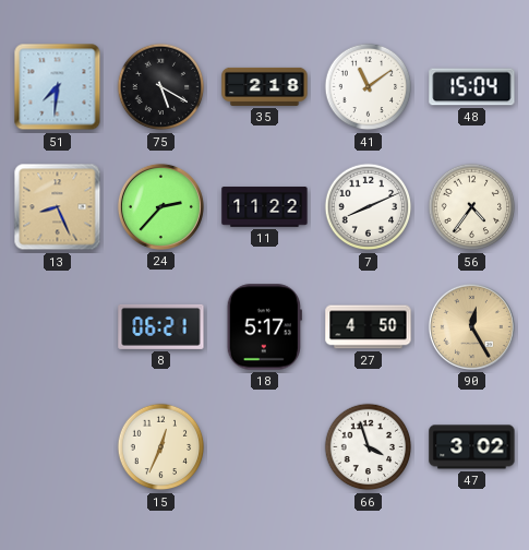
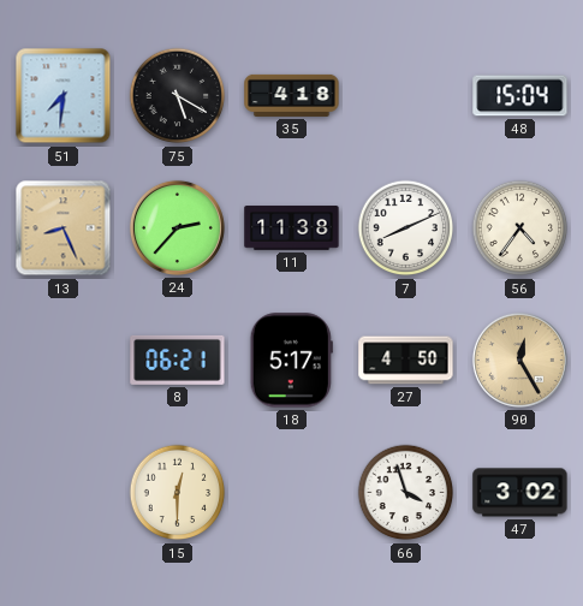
35: 2:18 -> 4:18
41: 11:09 -> none
11: 11:22 -> 11:38
15: 12:34 -> 12:30
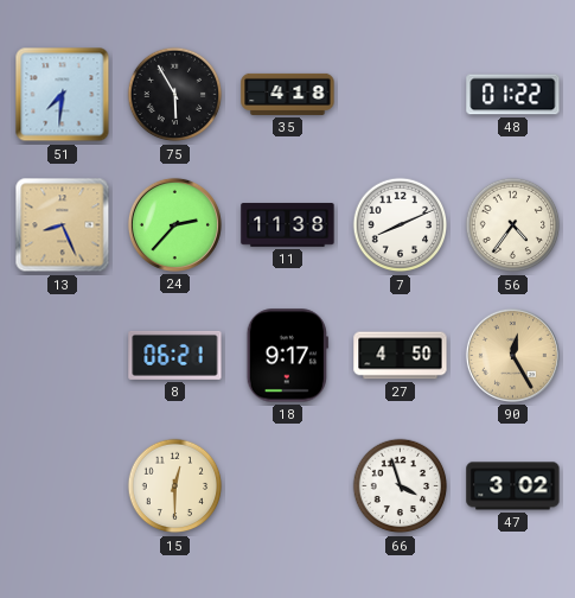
75: 5:20 -> 5:55
48: 15:04 -> 01:22
18: 5:17 -> 9:17
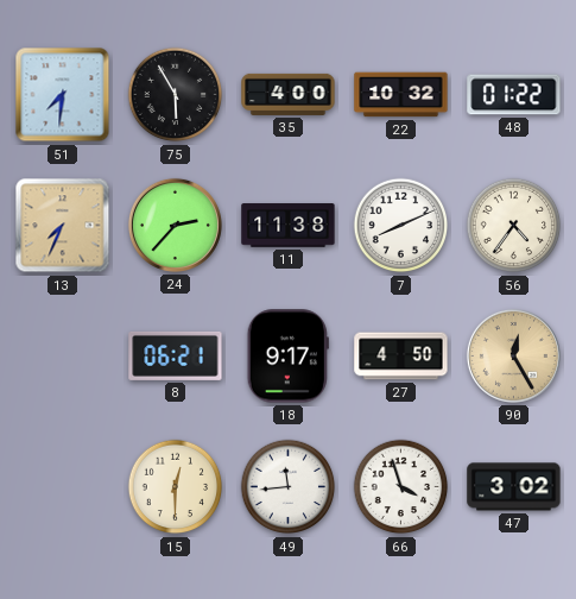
35: 4:18 -> 4:00
22: none -> 10:32
13: 8:26 -> 7:34
49: none -> 11:44
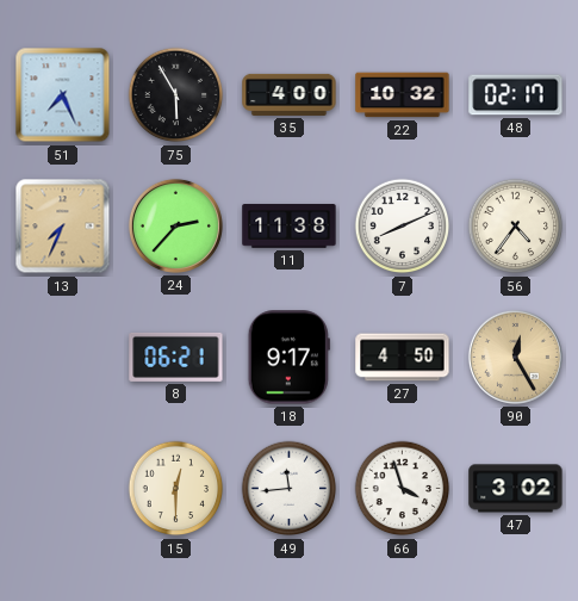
51: 7:31 -> 7:26
48: 01:22 -> 02:17
